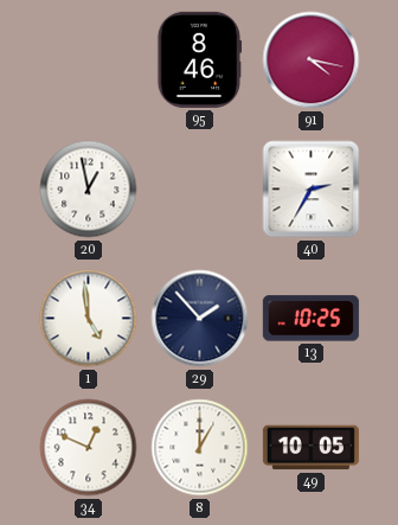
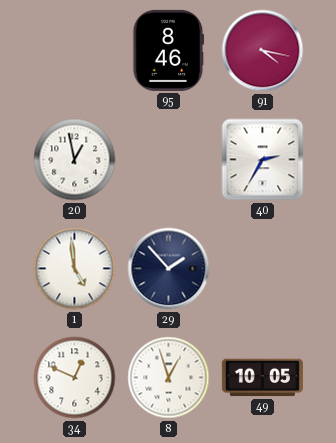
13: 10:25 -> none
8: 1:00 -> 12:57
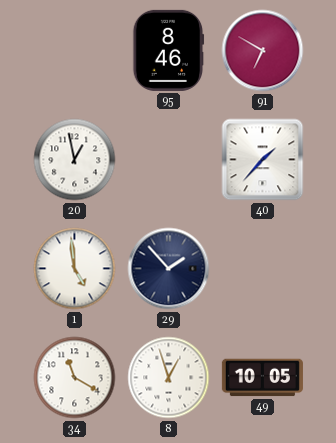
91: 4:17 -> 6:50
40: 2:35 -> 1:37
34: 12:49 -> 11:20
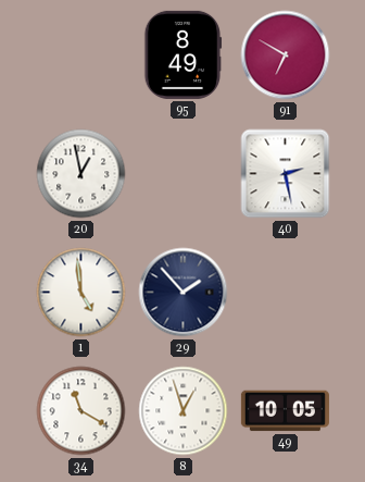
95: 8:46 -> 8:49
40: 1:37 -> 2:28
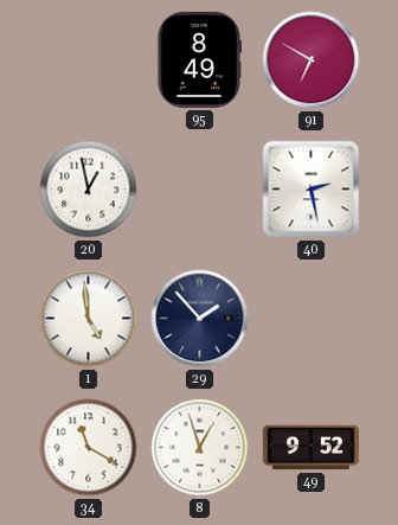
49: 10:05 -> 9:52
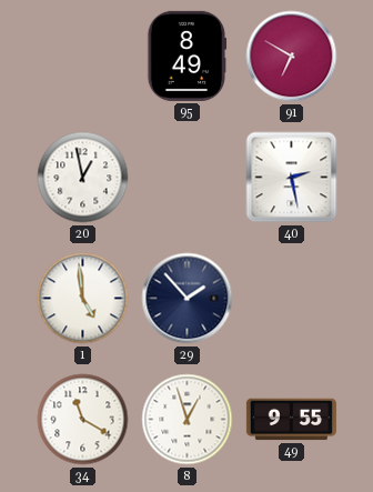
49: 9:52 -> 9:55
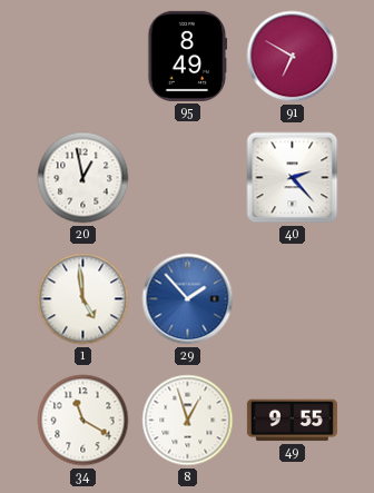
40: 2:28 -> 2:23
29 dial: navy -> blue
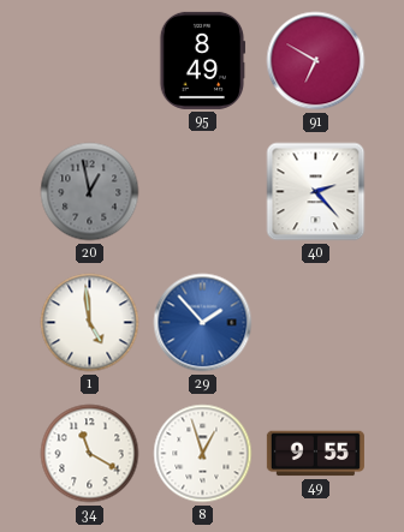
20 dial: white -> grey
